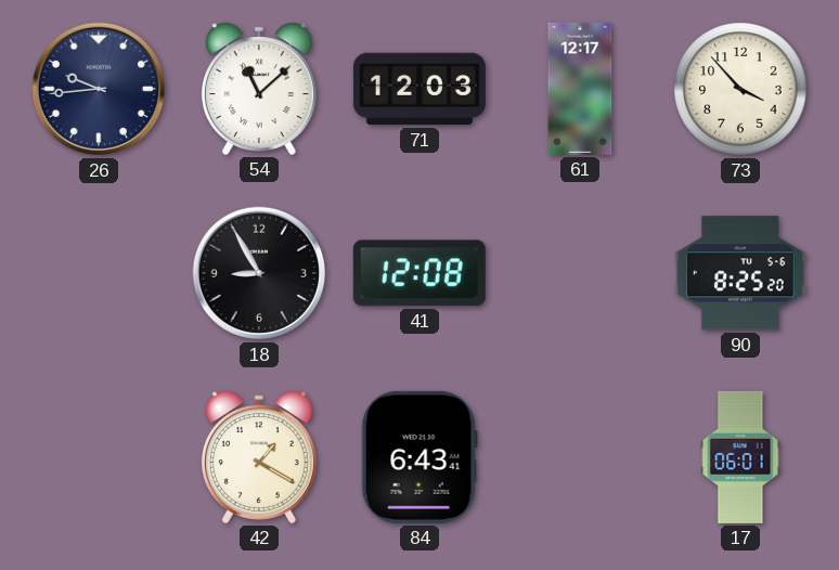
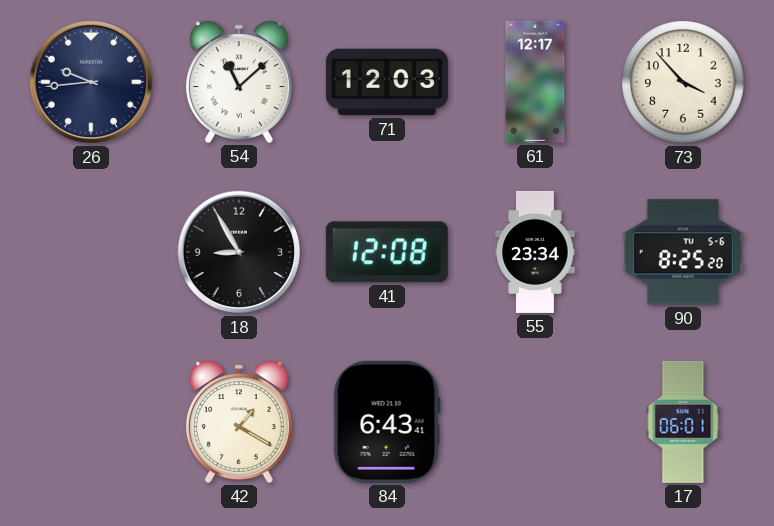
55: none -> 23:34
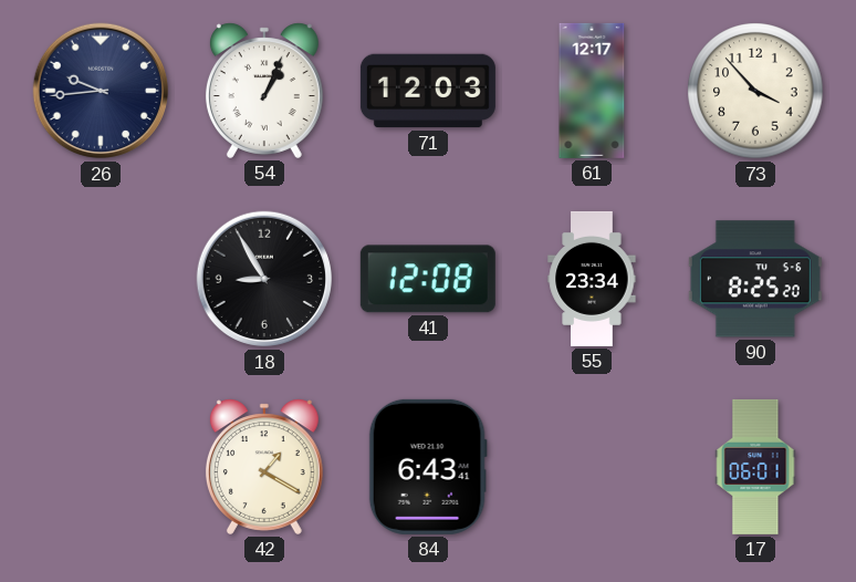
54: 11:08 -> 1:04
